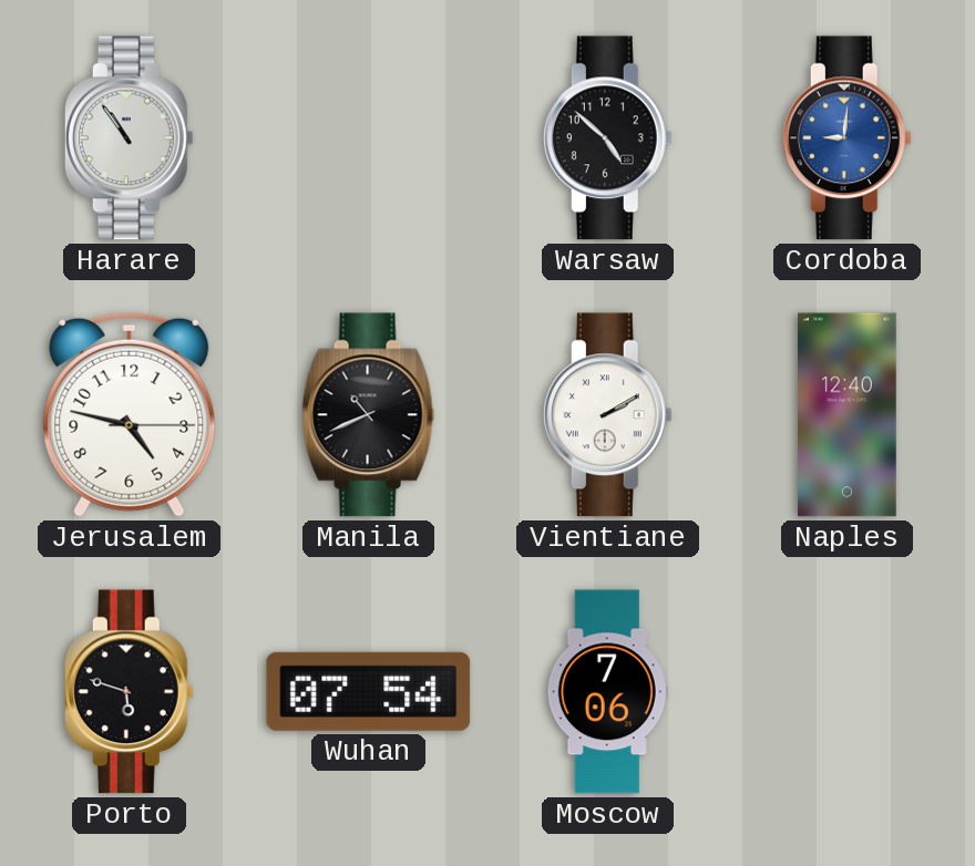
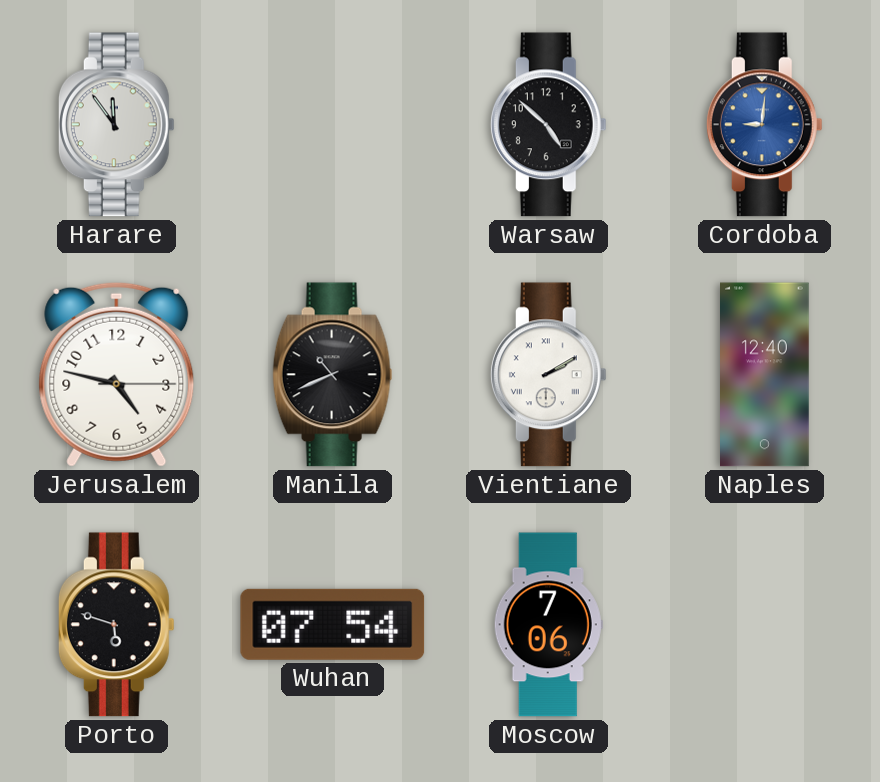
Harare: 10:54 -> 11:54
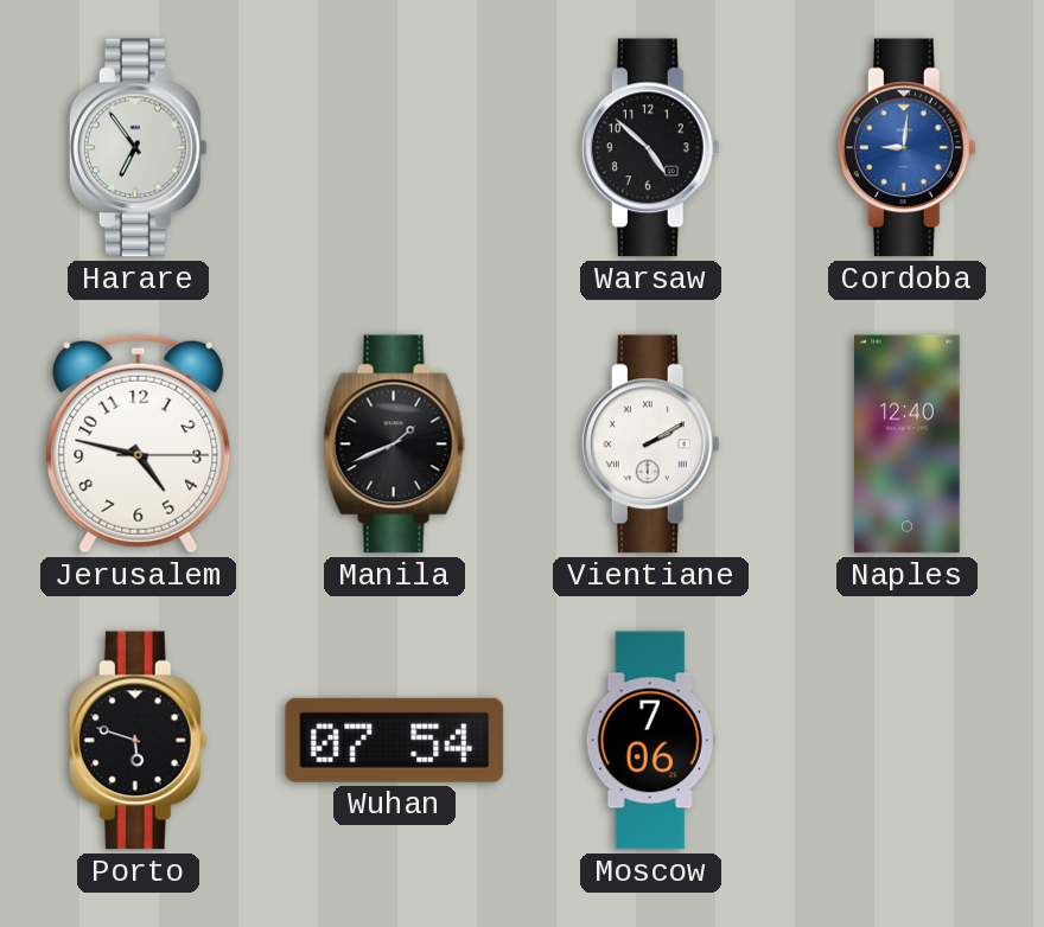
Harare: 11:54 -> 6:54
Manila: 10:41 -> 1:41
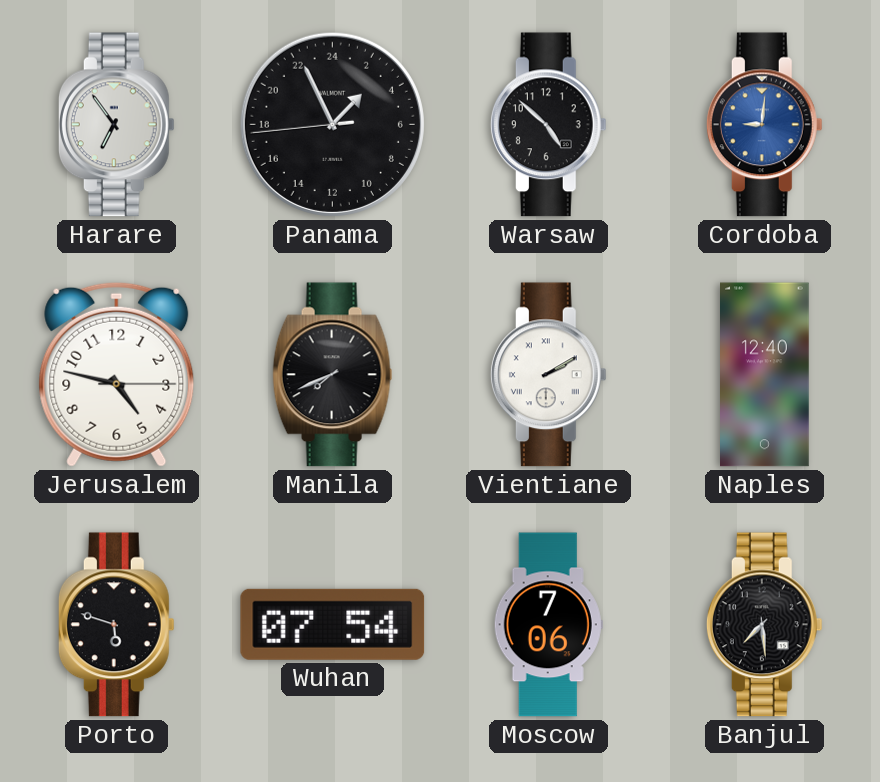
Panama: none -> 2:55
Manila: 1:41 -> 7:41
Banjul: none -> 7:29
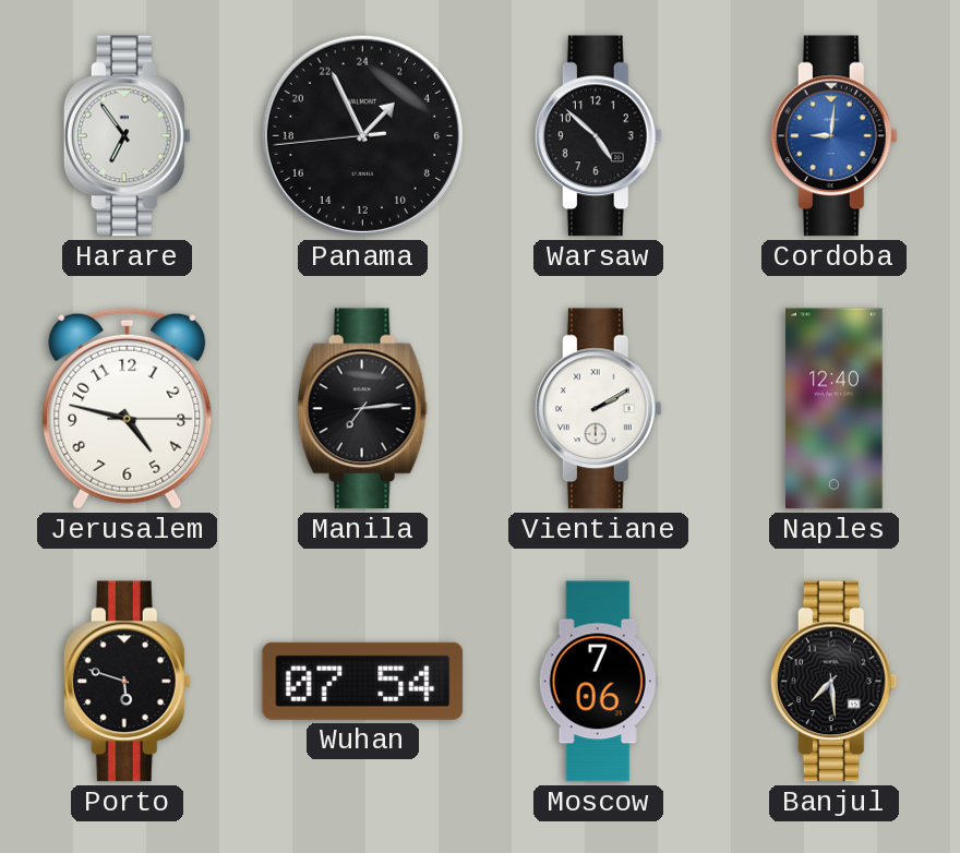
Manila: 7:41 -> 7:14
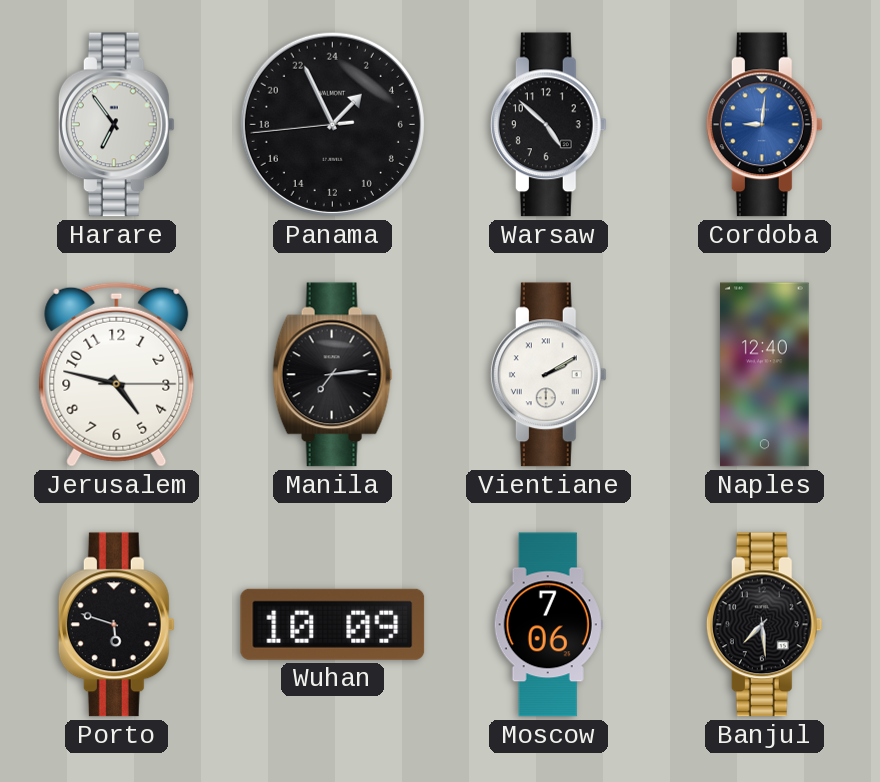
Wuhan: 07:54 -> 10:09
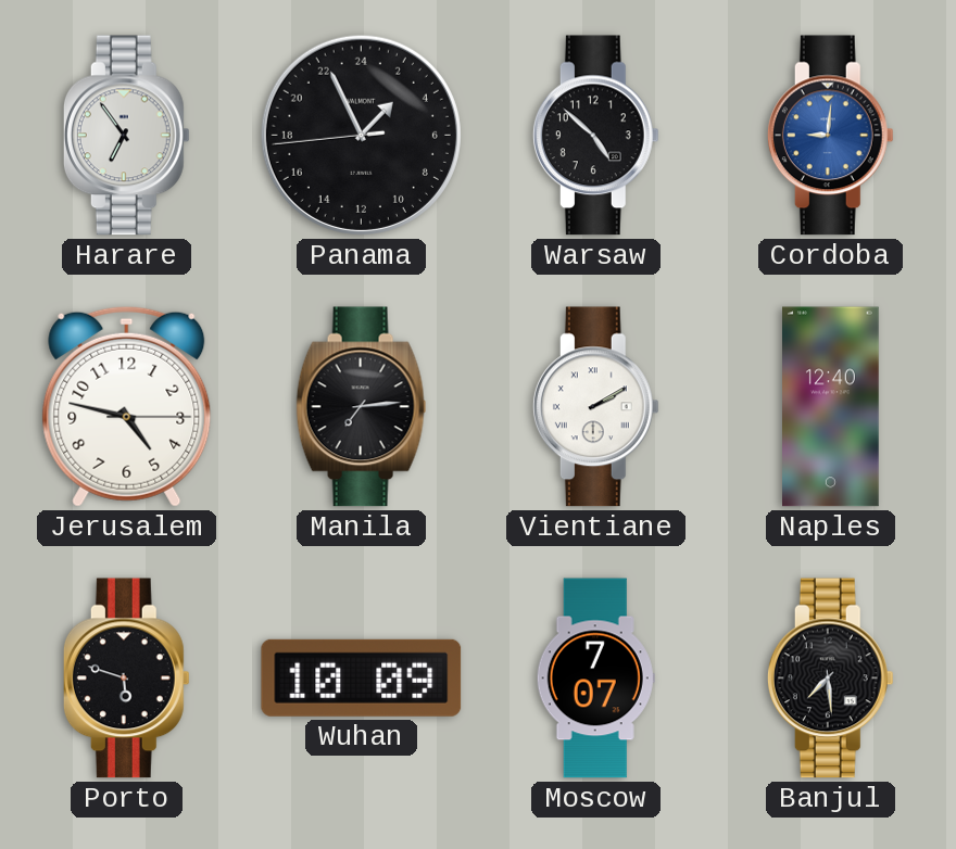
Moscow: 7:06 -> 7:07
